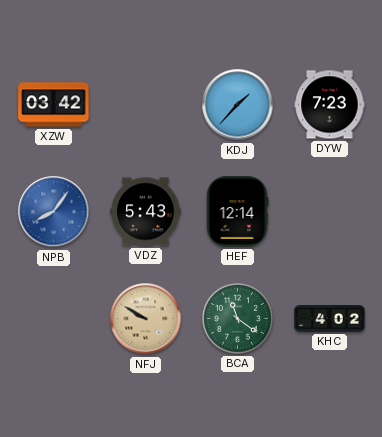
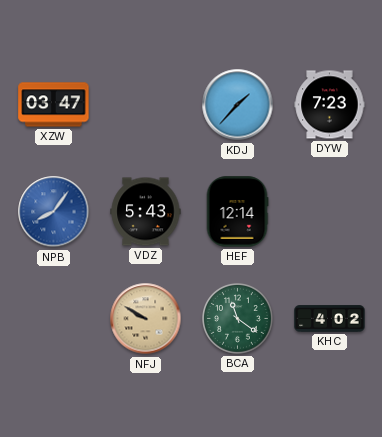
XZW: 03:42 -> 03:47
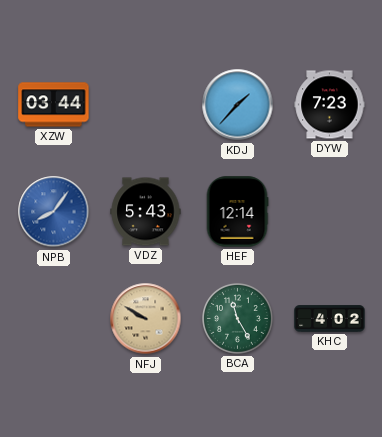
XZW: 03:47 -> 03:44
BCA: 11:21 -> 11:25
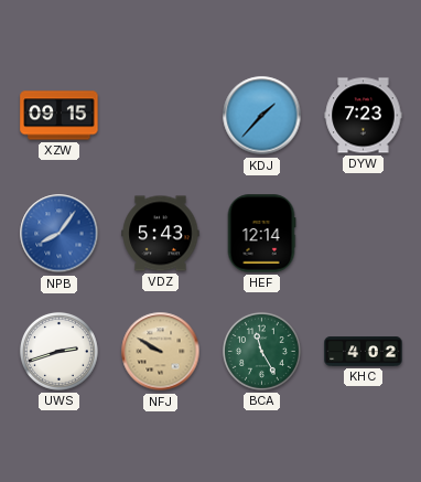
XZW: 03:44 -> 09:15
UWS: none -> 2:42
